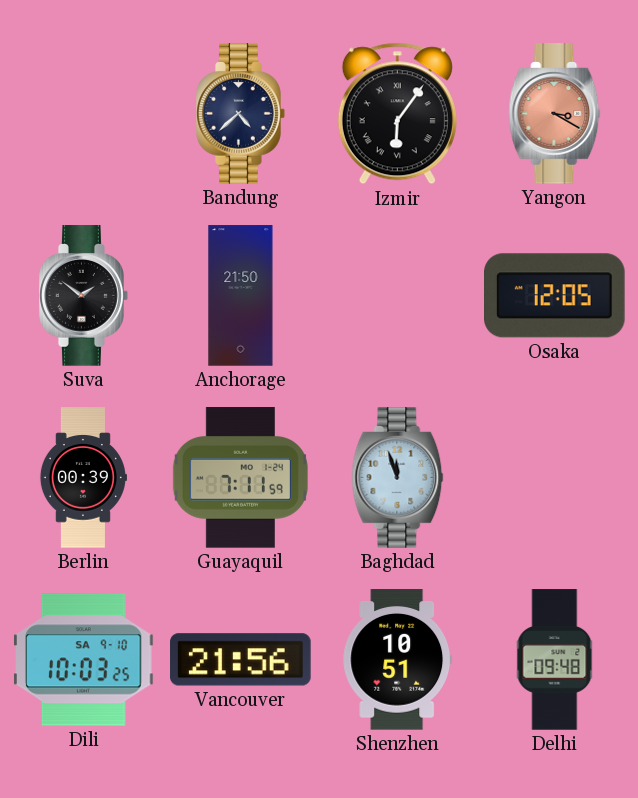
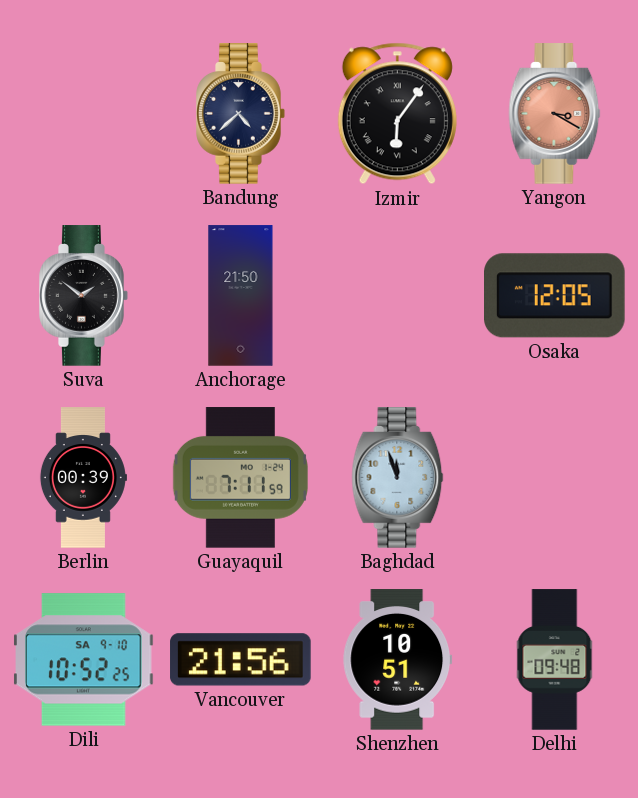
Dili: 10:03 -> 10:52
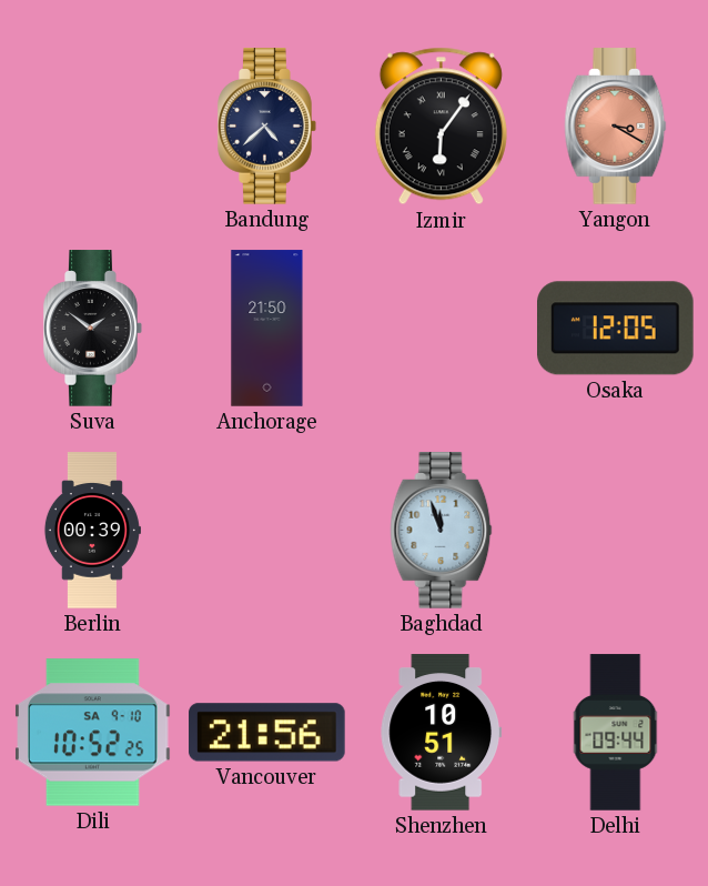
Guayaquil: 7:11 -> none
Delhi: 09:48 -> 09:44
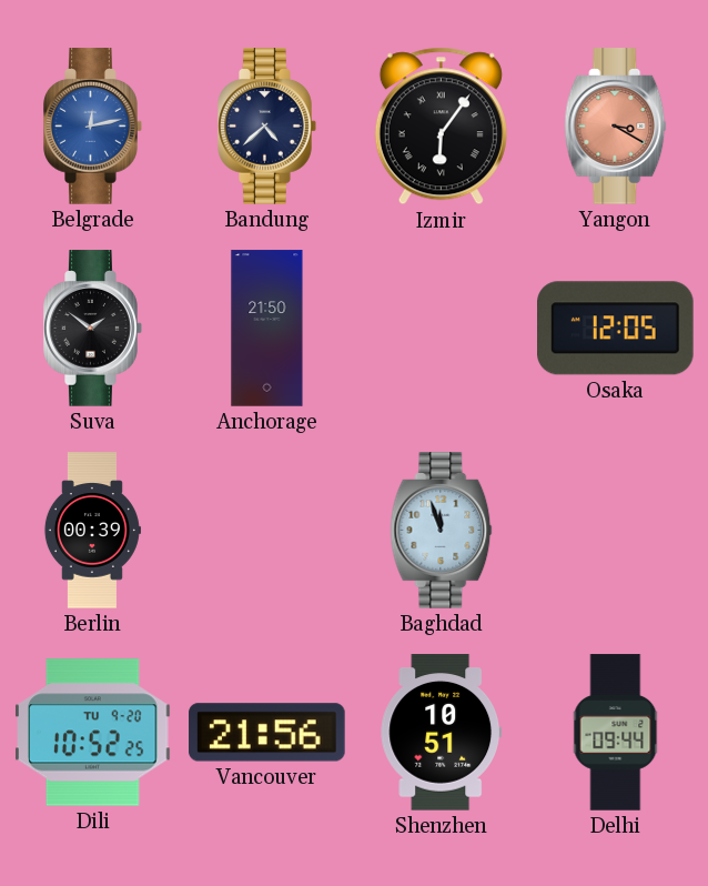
Belgrade: none -> 12:13
Dili date: SA 9-10 -> TU 9-20
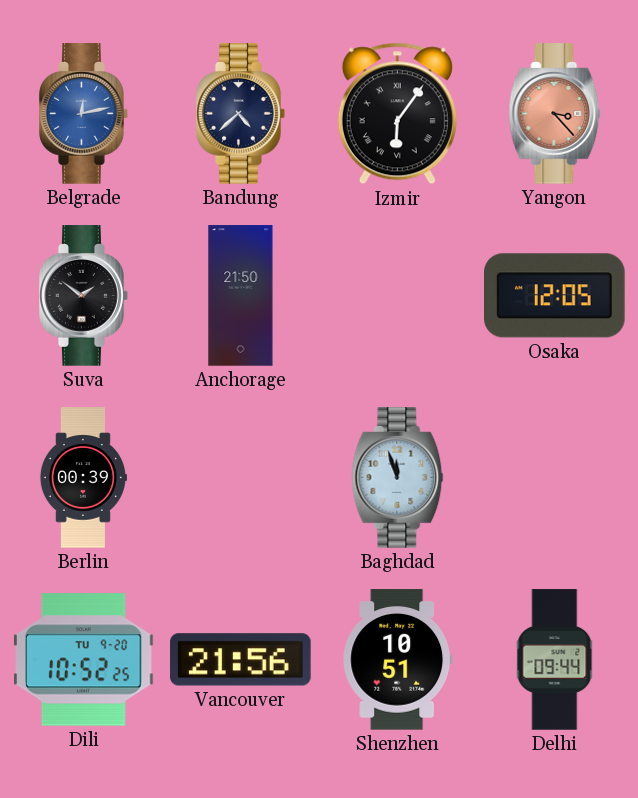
Yangon: 3:20 -> 3:23
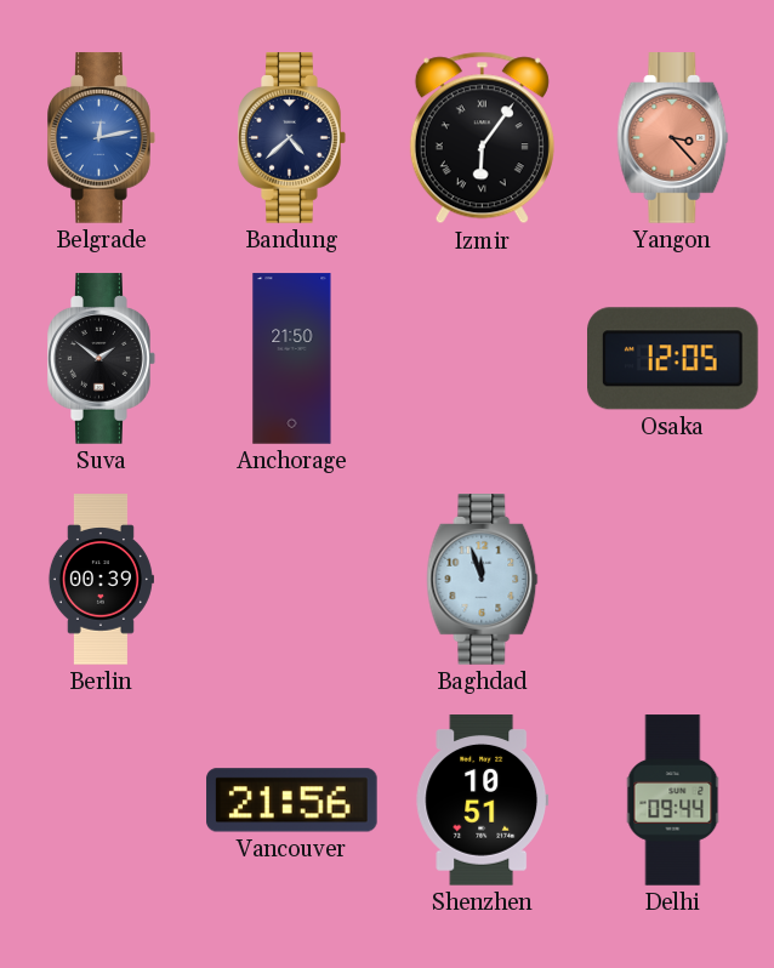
Dili: 10:52 -> none
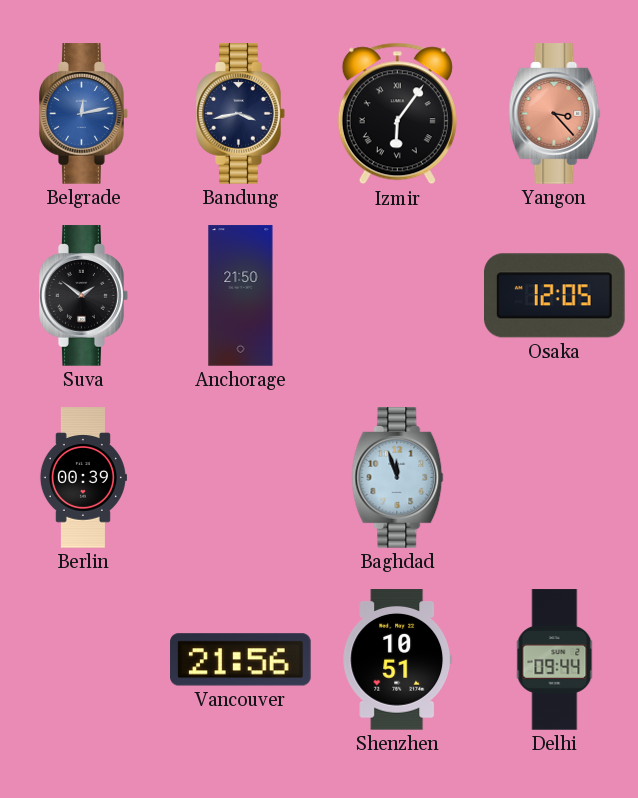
Bandung: 4:38 -> 3:43
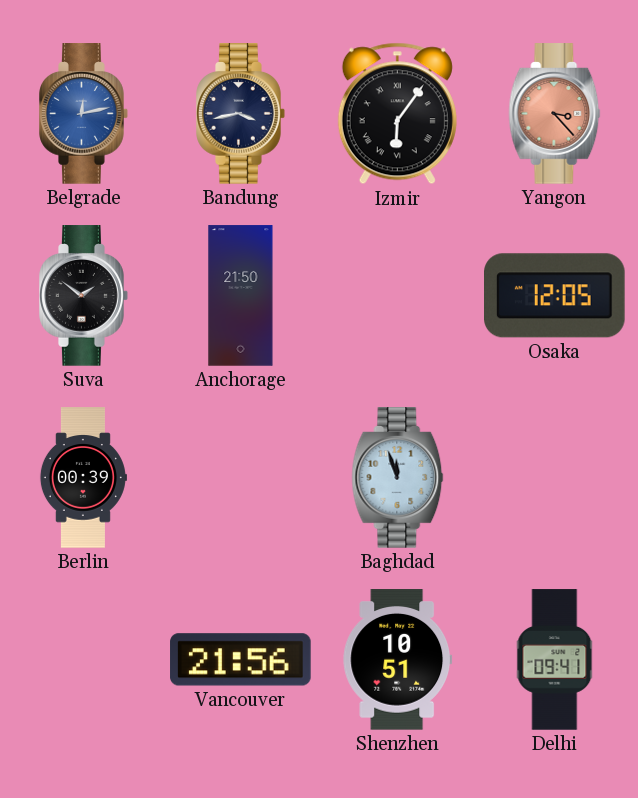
Delhi: 09:44 -> 09:41
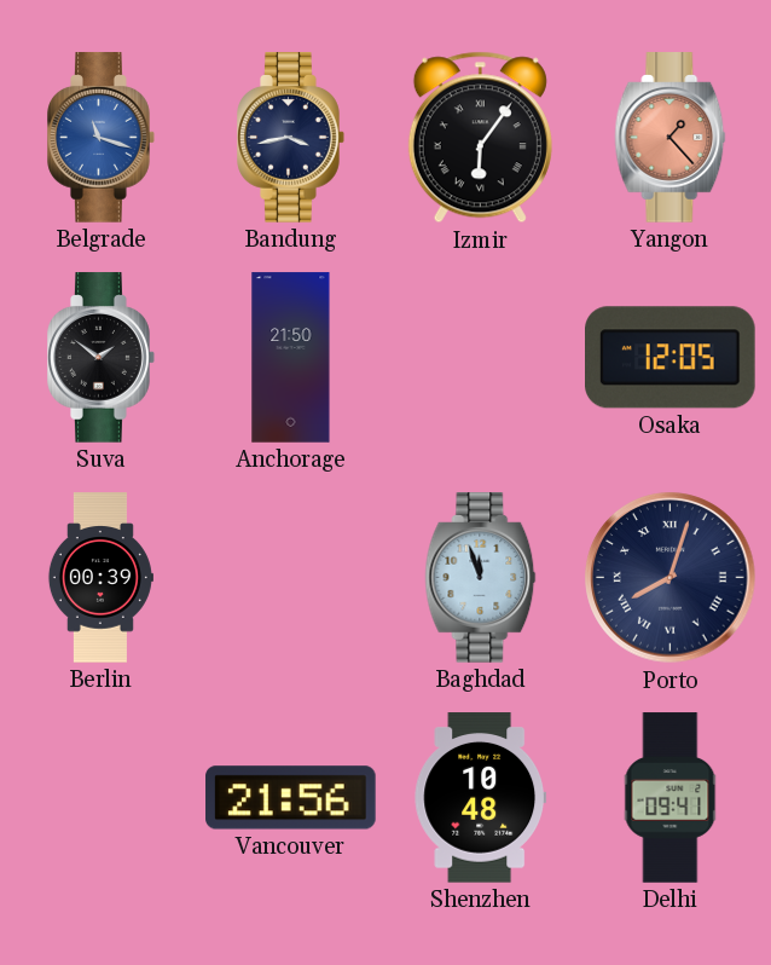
Belgrade: 12:13 -> 11:18
Yangon: 3:23 -> 1:23
Porto: none -> 8:03
Shenzhen: 10:51 -> 10:48
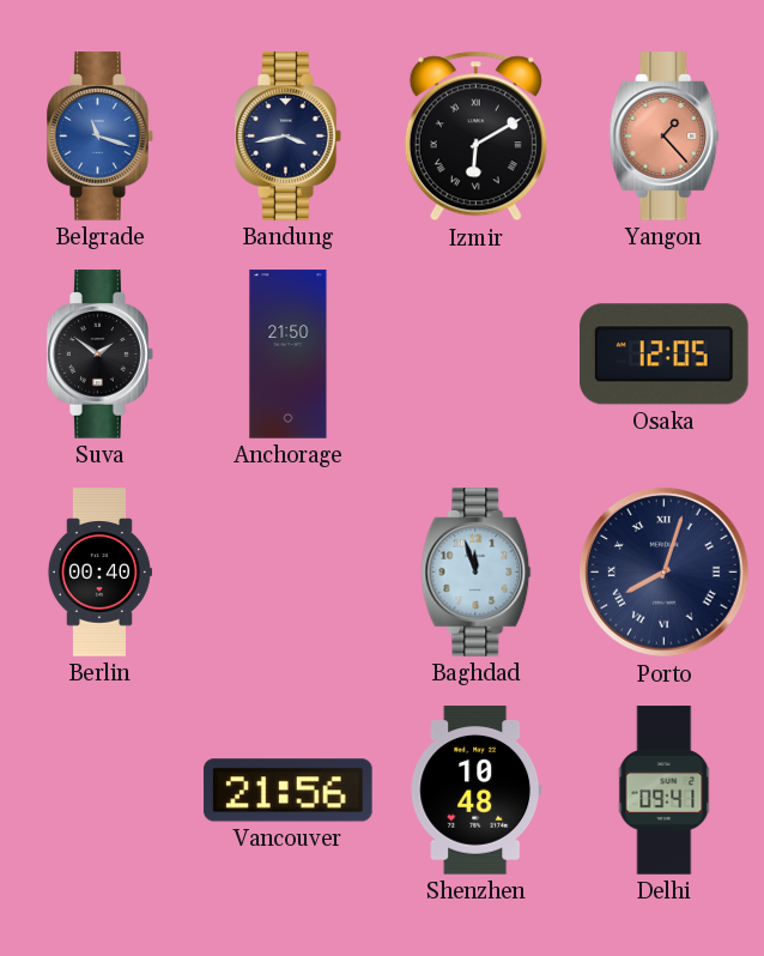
Izmir: 6:06 -> 6:10
Berlin: 00:39 -> 00:40
